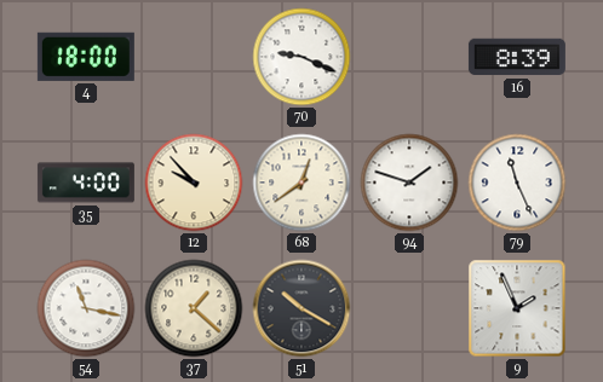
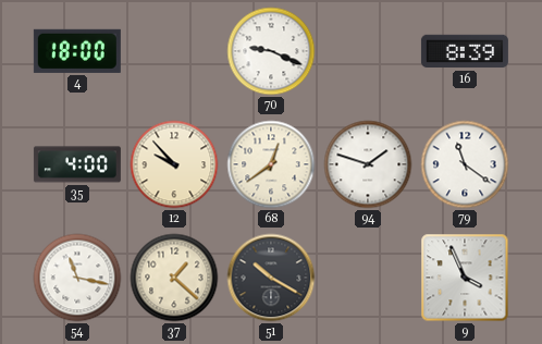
79: 11:26 -> 11:21
9: 1:56 -> 3:56
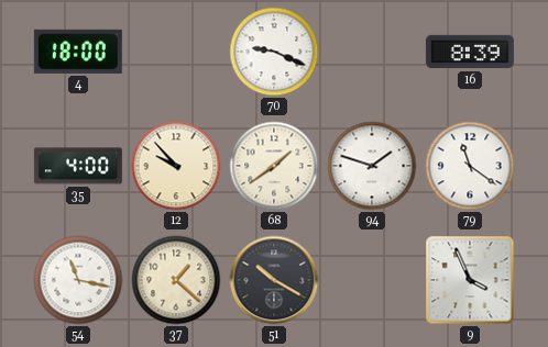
68: 12:39 -> 1:39
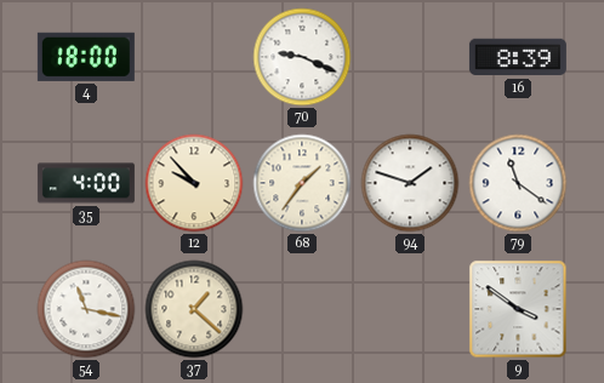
68: 1:39 -> 1:36
51: 10:20 -> none
9: 3:56 -> 3:51
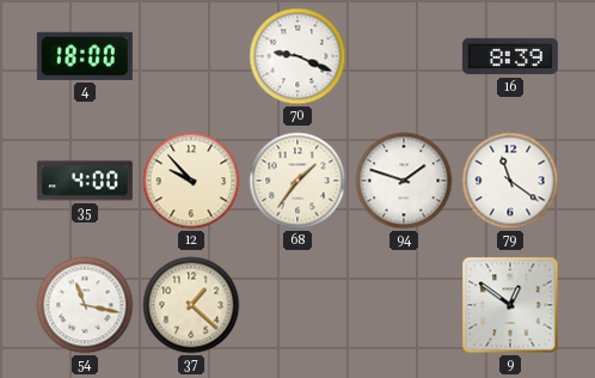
9: 3:51 -> 12:51
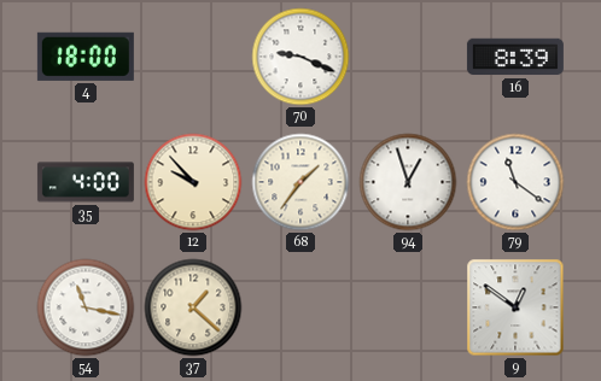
94: 1:48 -> 12:57
